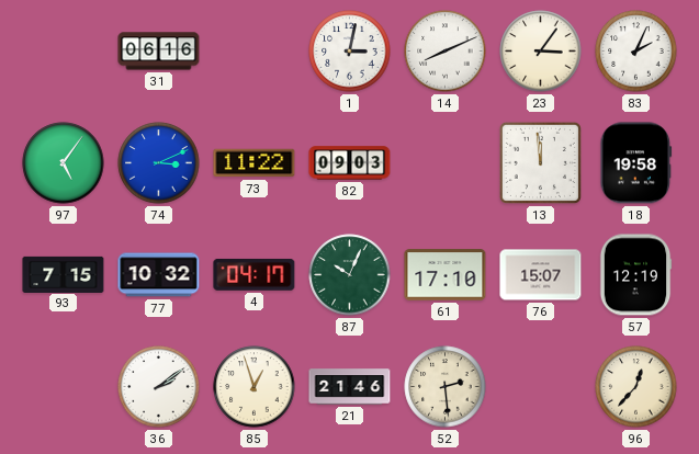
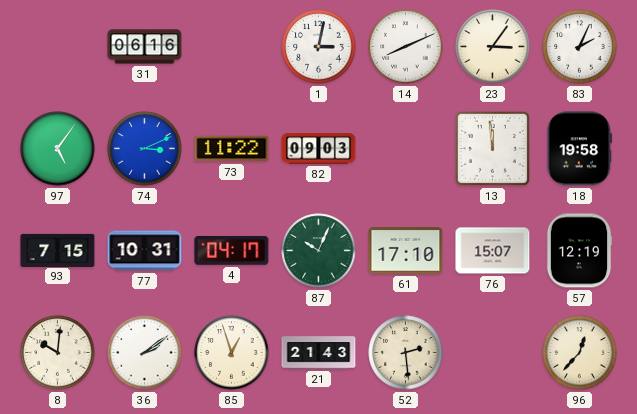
77: 10:32 -> 10:31
8: none -> 10:01
21: 21:46 -> 21:43
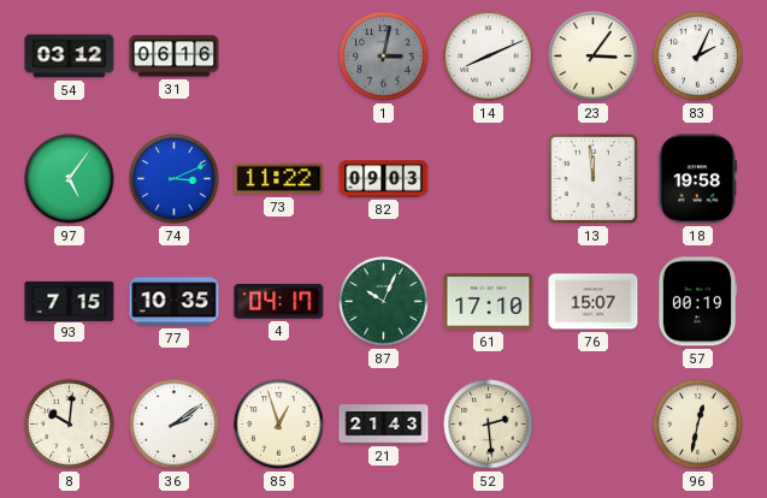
54: none -> 03:12
1 dial: white -> grey
77: 10:31 -> 10:35
57: 12:19 -> 00:19
96: 12:37 -> 12:32
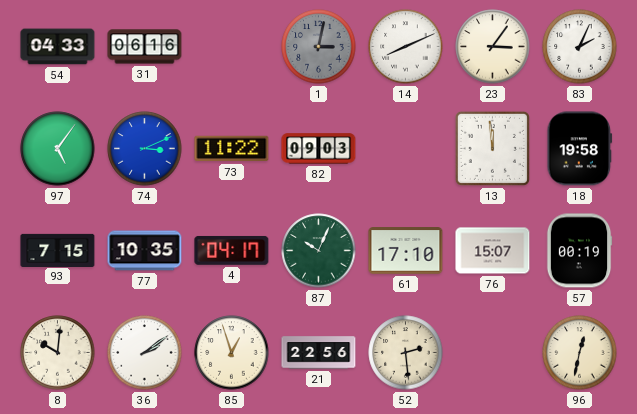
54: 03:12 -> 04:33
21: 21:43 -> 22:56
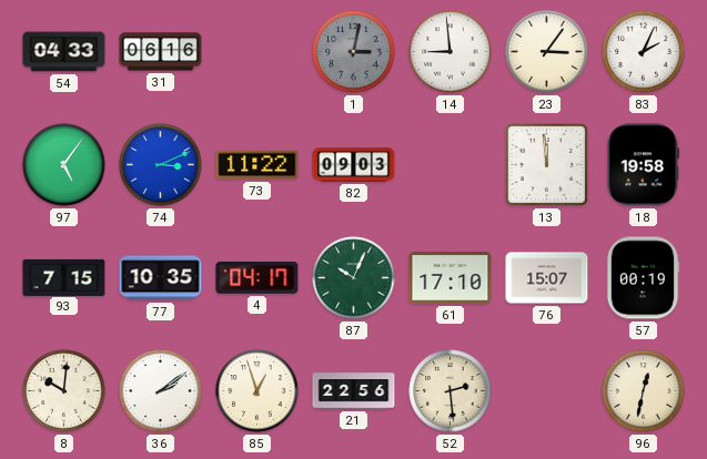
14: 8:11 -> 8:59
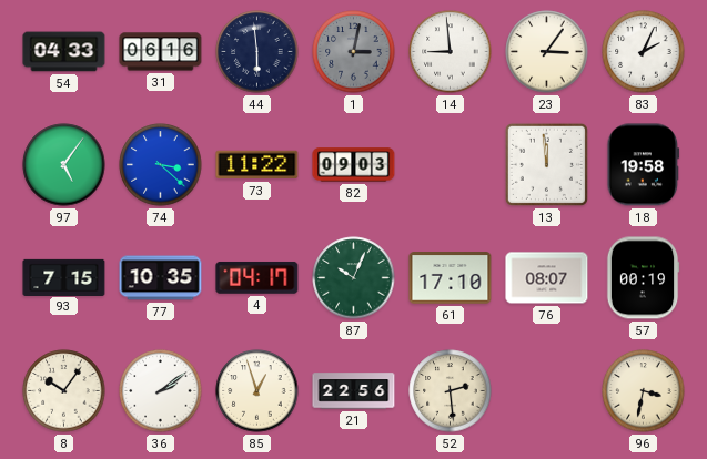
44: none -> 5:59
74: 3:11 -> 3:22
76: 15:07 -> 08:07
8: 10:01 -> 10:06
96: 12:32 -> 3:32
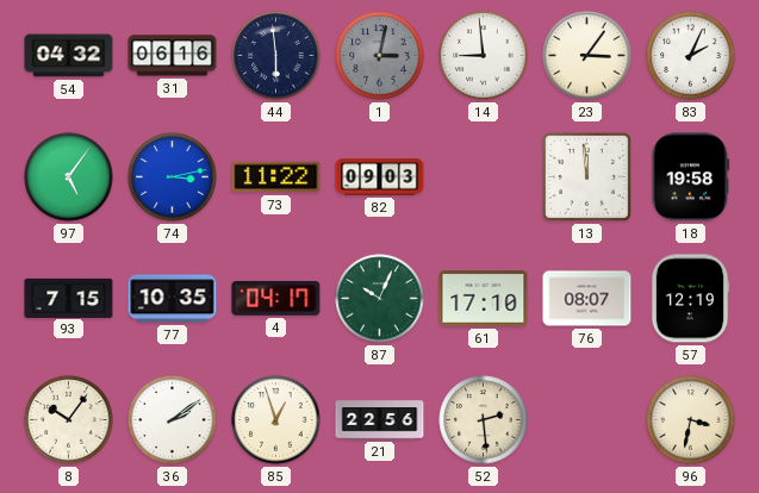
54: 04:33 -> 04:32
74: 3:22 -> 3:13
57: 00:19 -> 12:19
